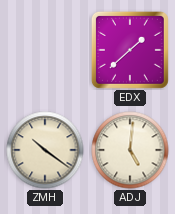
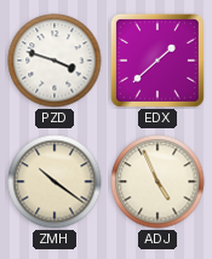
PZD: none -> 3:48
ADJ: 5:01 -> 4:56
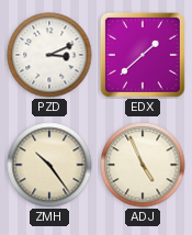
PZD: 3:48 -> 3:11
ZMH: 10:21 -> 10:24
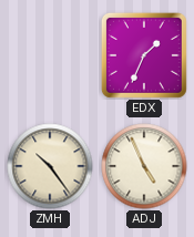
PZD: 3:11 -> none
EDX: 1:38 -> 1:34
